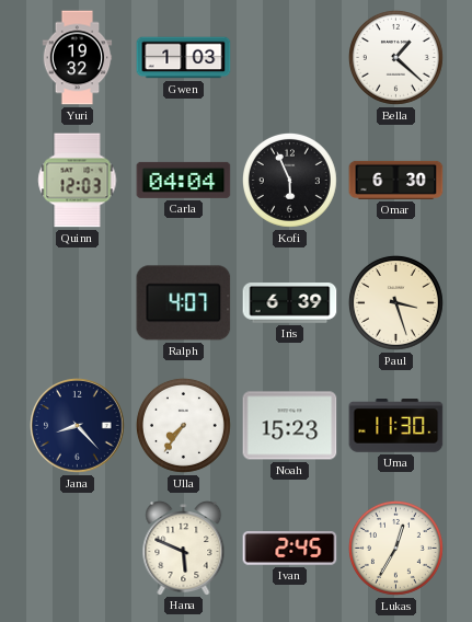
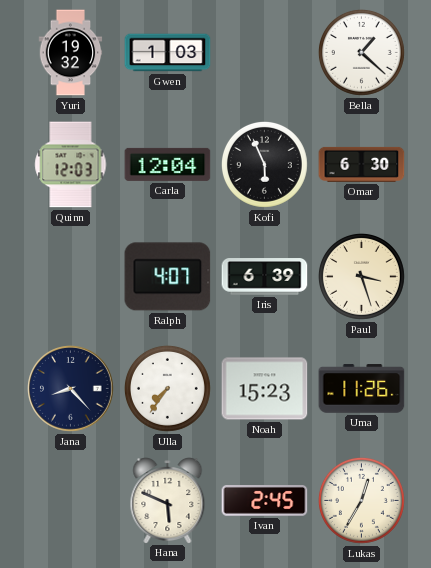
Carla: 04:04 -> 12:04
Uma: 11:30 -> 11:26
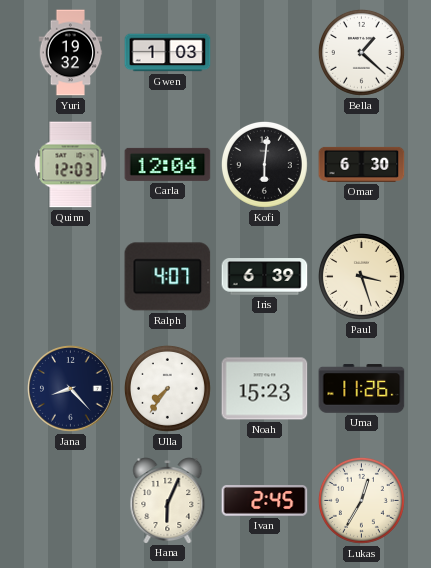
Kofi: 5:56 -> 6:01
Hana: 5:49 -> 6:04
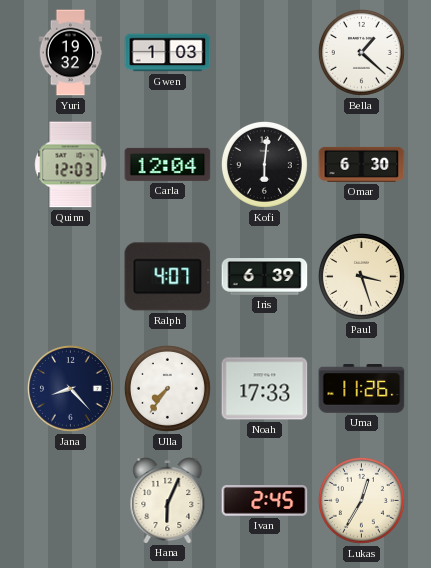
Noah: 15:23 -> 17:33
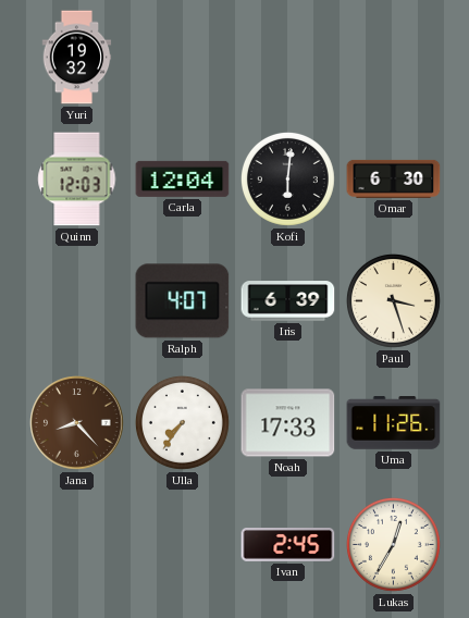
Gwen: 1:03 -> none
Bella: 1:22 -> none
Jana dial: navy -> brown
Hana: 6:04 -> none
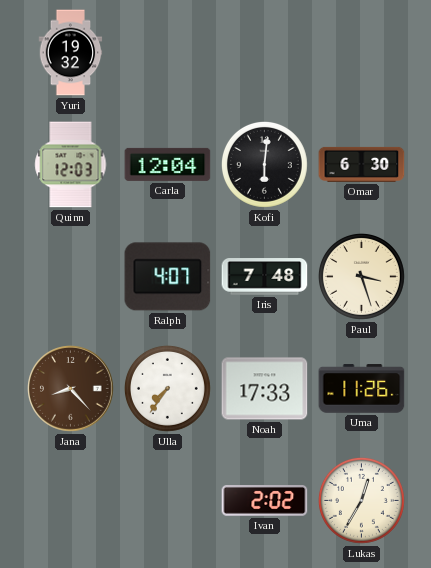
Iris: 6:39 -> 7:48
Ivan: 2:45 -> 2:02
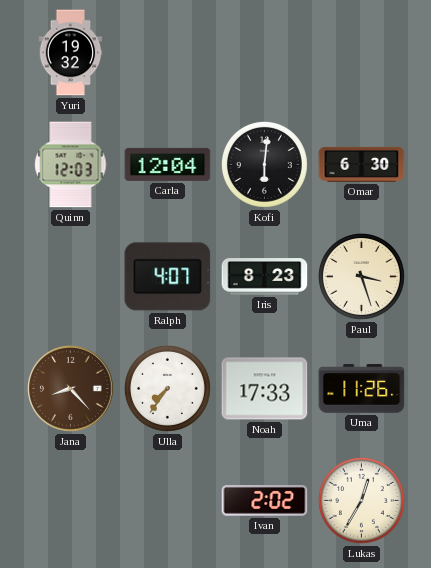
Iris: 7:48 -> 8:23
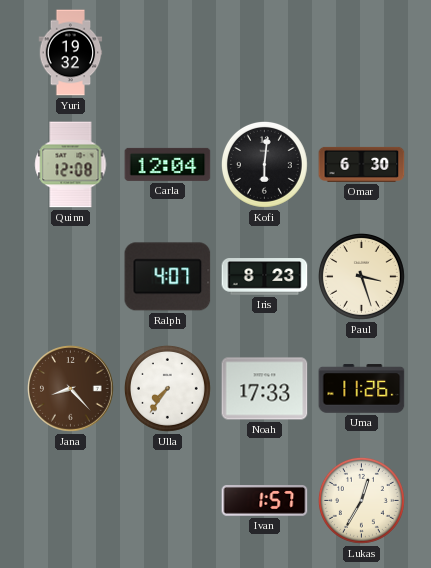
Quinn: 12:03 -> 12:08
Ivan: 2:02 -> 1:57
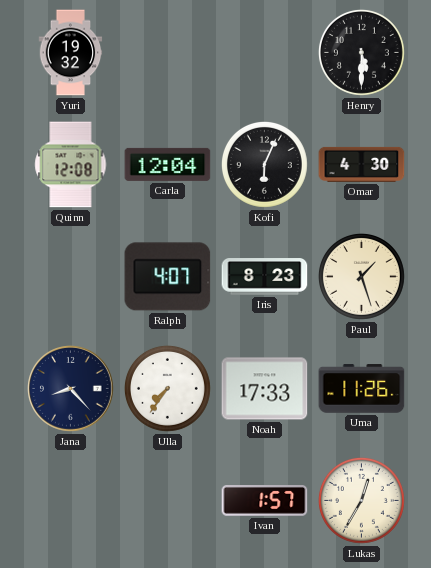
Henry: none -> 5:30
Kofi: 6:01 -> 6:04
Omar: 6:30 -> 4:30
Paul: 3:27 -> 1:27
Jana dial: brown -> navy
